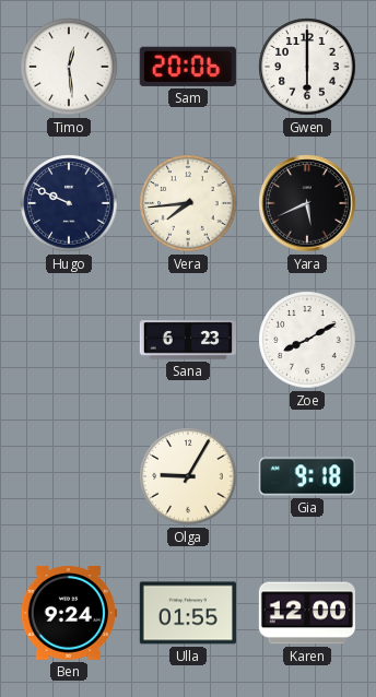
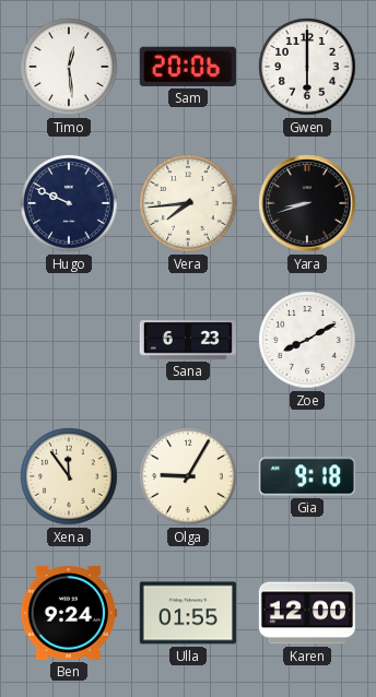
Yara: 5:41 -> 8:42
Xena: none -> 11:54
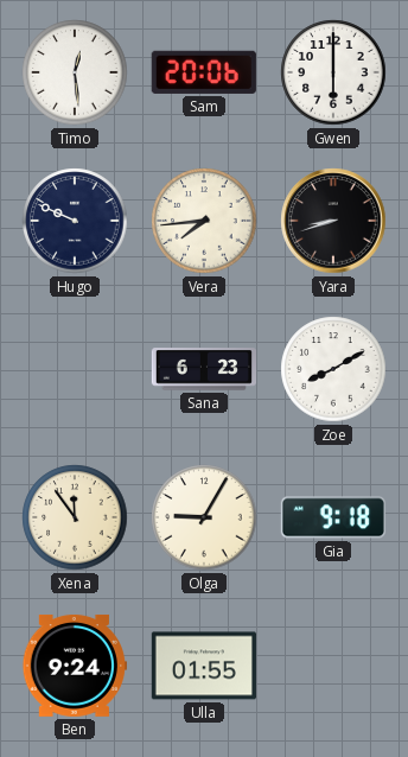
Karen: 12:00 -> none
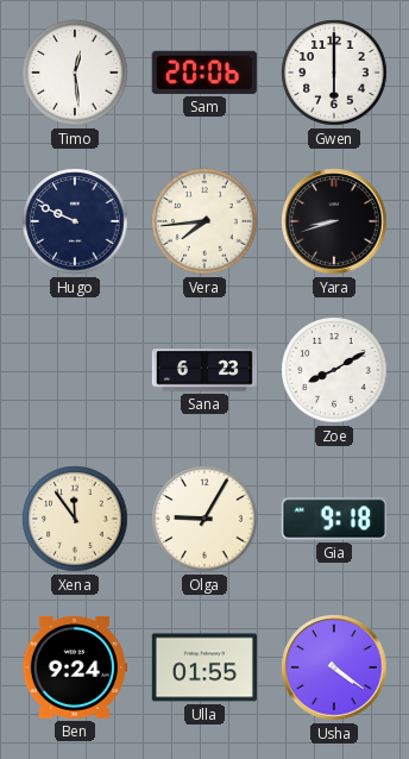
Usha: none -> 4:21
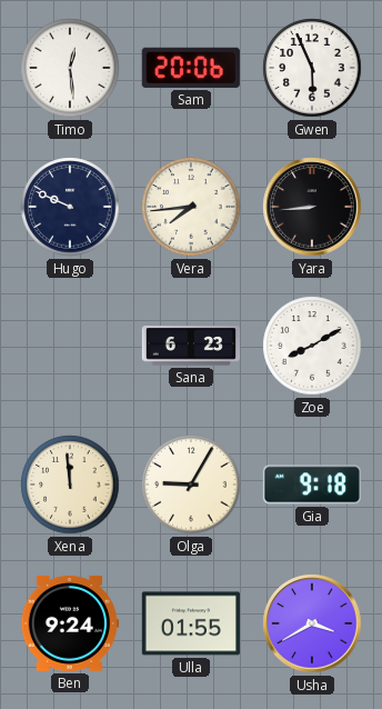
Gwen: 6:00 -> 5:56
Yara: 8:42 -> 8:44
Xena: 11:54 -> 11:59
Usha: 4:21 -> 3:40
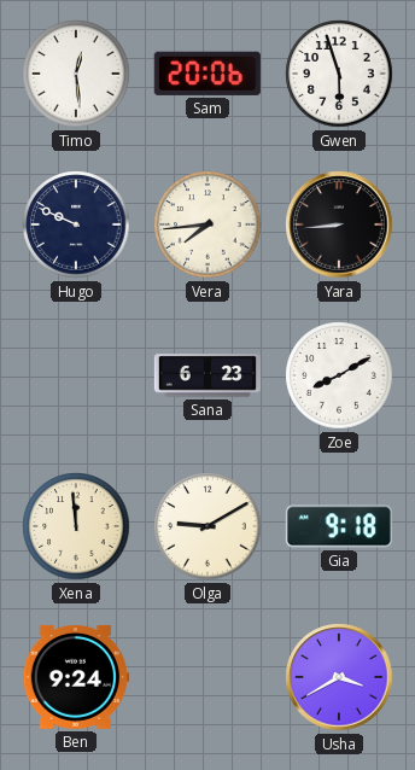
Gwen: 5:56 -> 5:57
Olga: 9:05 -> 9:10
Ulla: 01:55 -> none
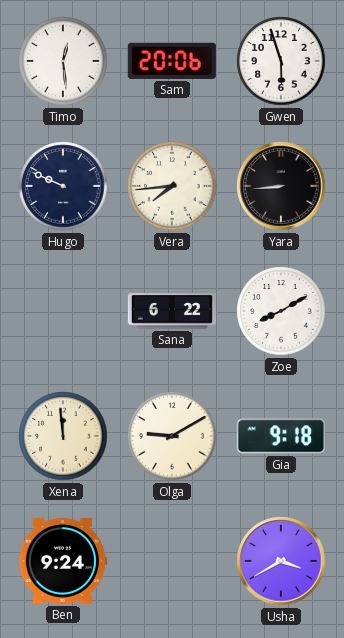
Sana: 6:23 -> 6:22
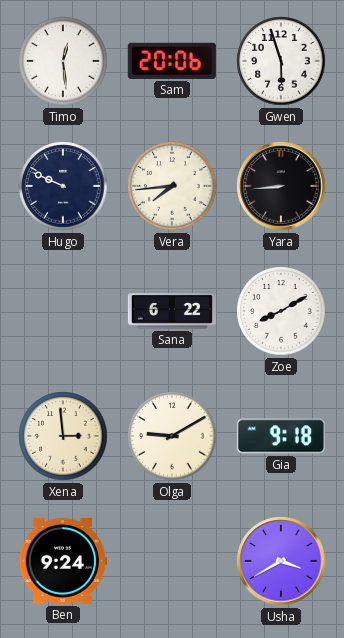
Xena: 11:59 -> 2:59
